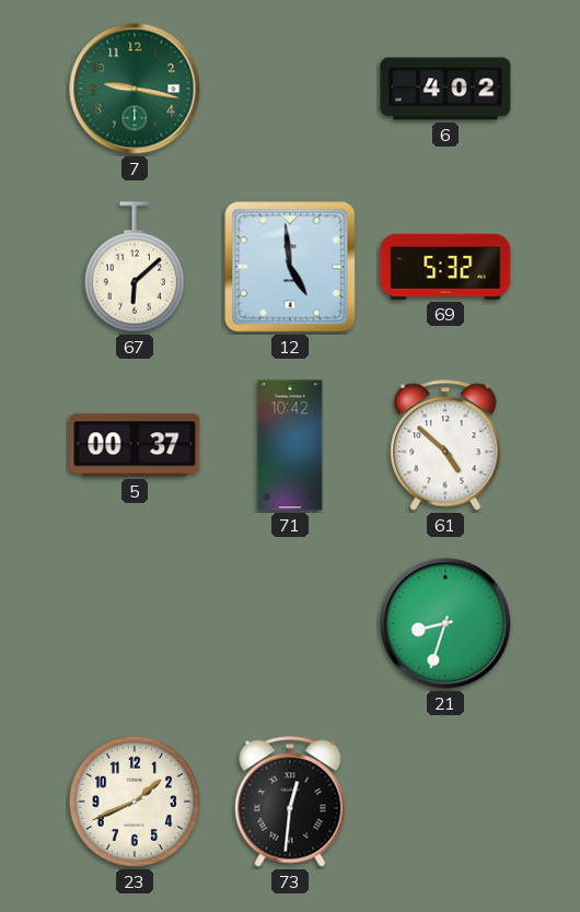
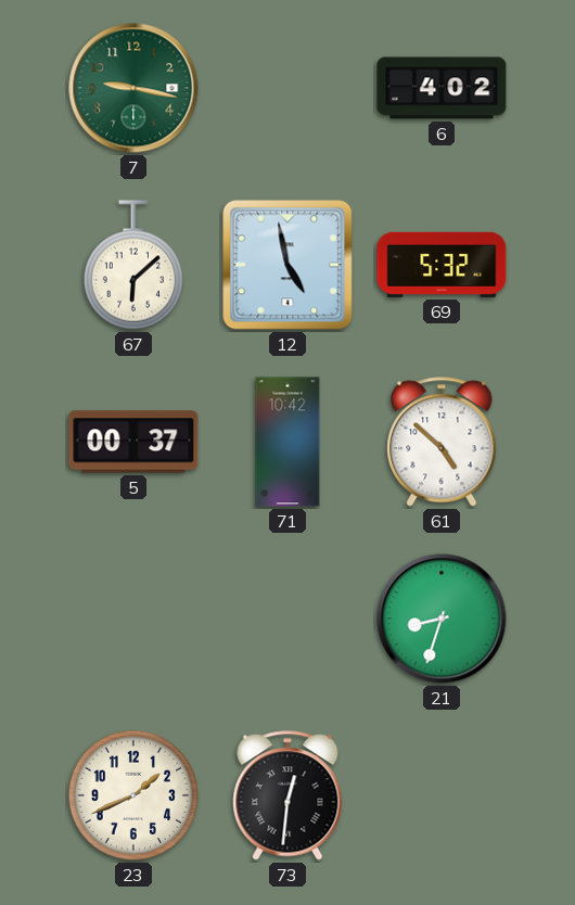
12: 4:59 -> 4:58
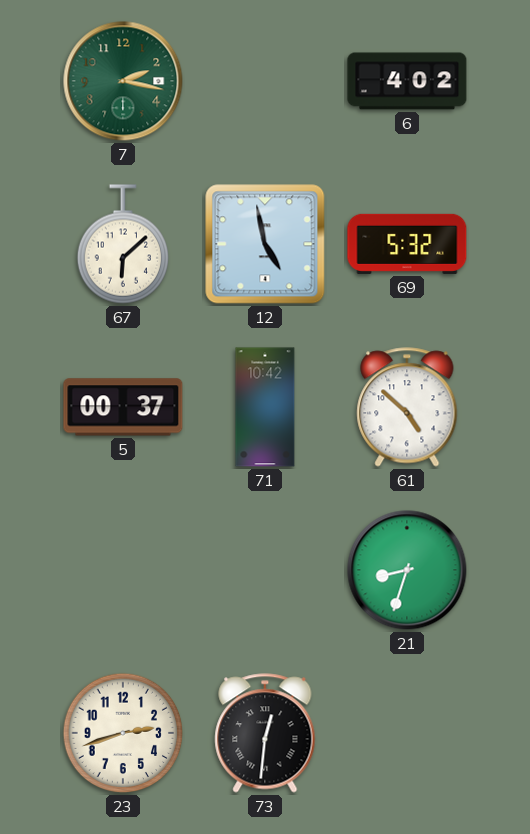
7: 9:17 -> 2:17
23: 1:41 -> 2:42
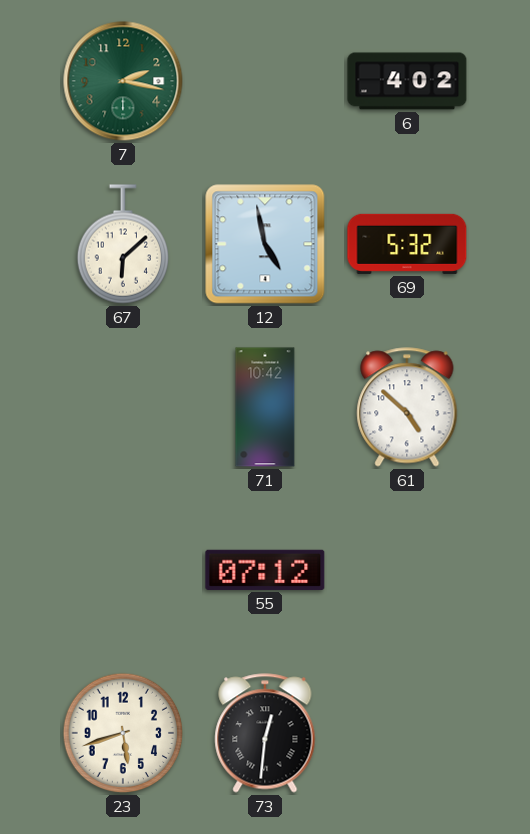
5: 00:37 -> none
55: none -> 07:12
21: 8:33 -> none
23: 2:42 -> 5:42
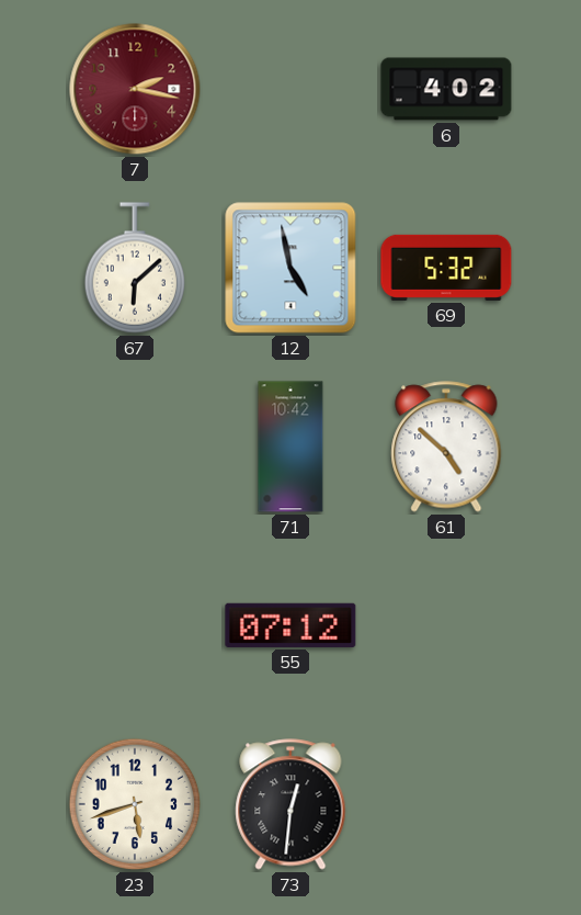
7 dial: green -> burgundy
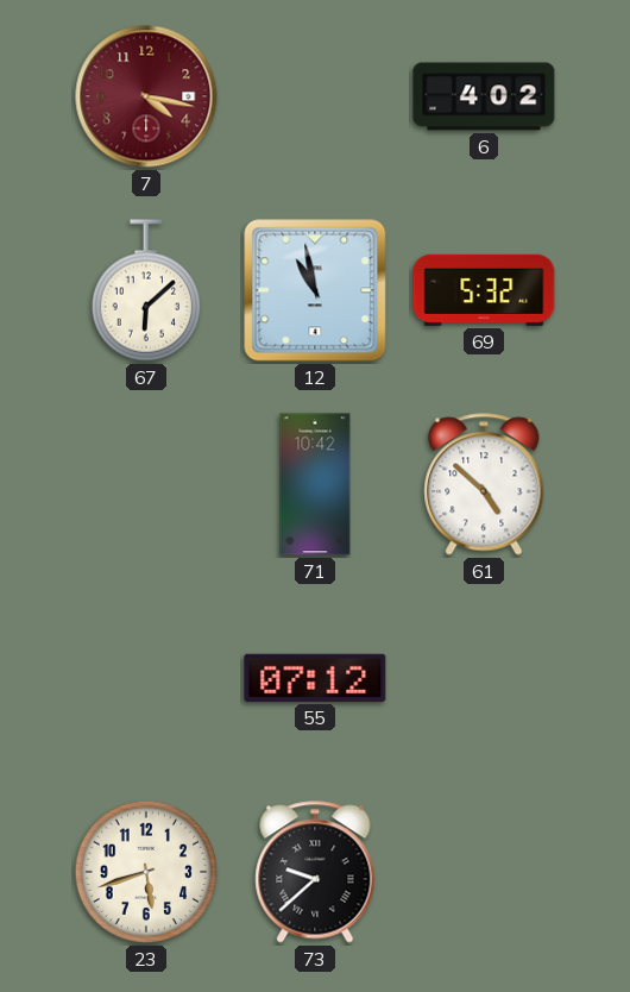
7: 2:17 -> 4:17
12: 4:58 -> 10:58
73: 12:31 -> 9:38
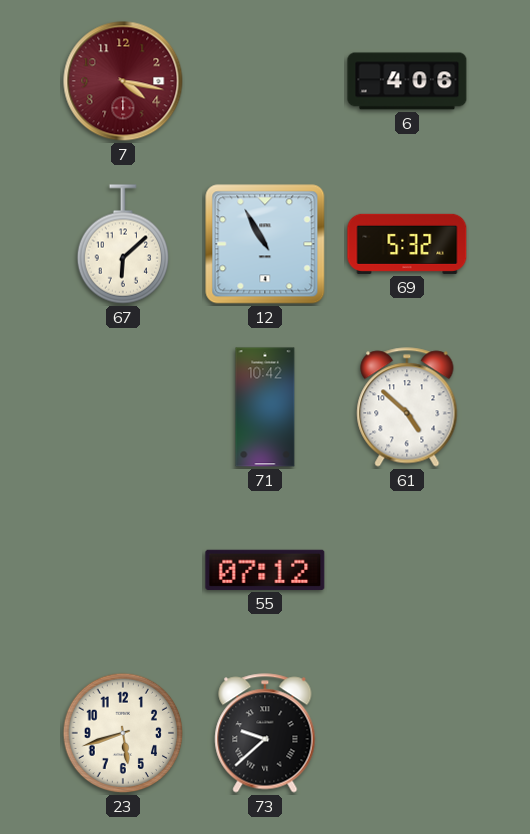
6: 4:02 -> 4:06
12: 10:58 -> 10:55
